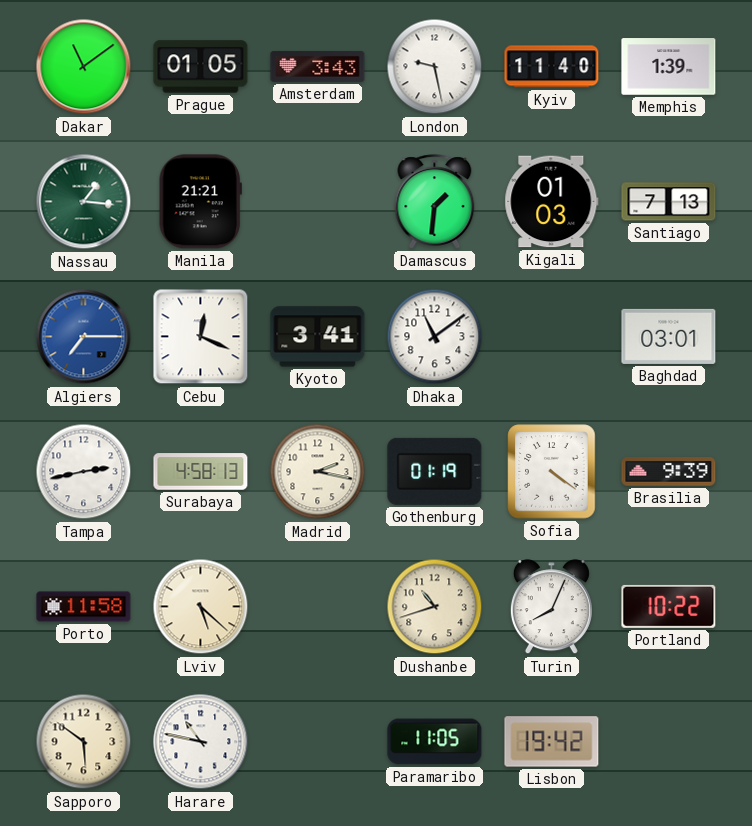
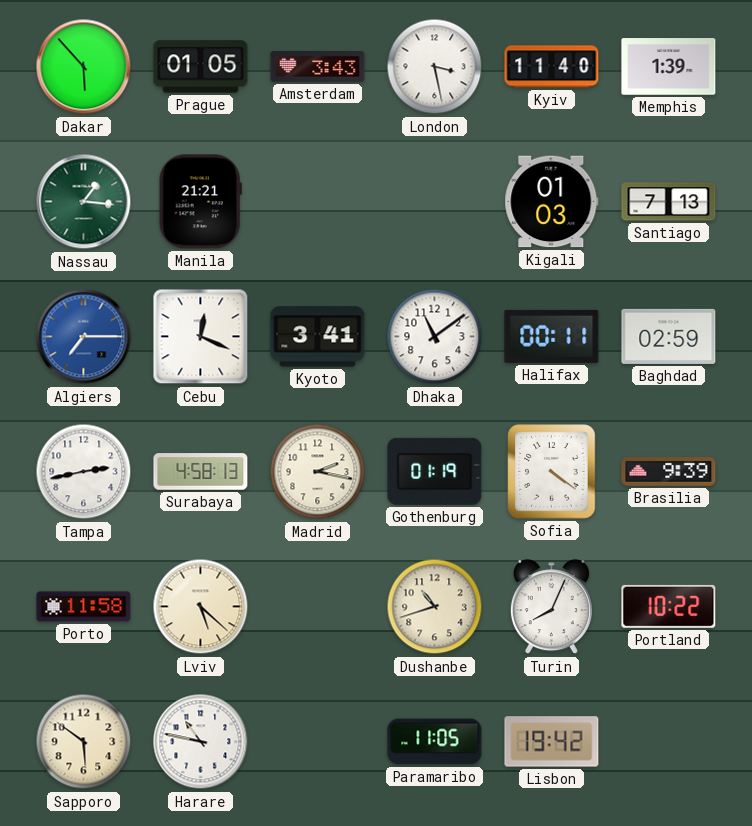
Dakar: 11:09 -> 5:53
London: 9:28 -> 3:28
Damascus: 1:31 -> none
Halifax: none -> 00:11
Baghdad: 03:01 -> 02:59
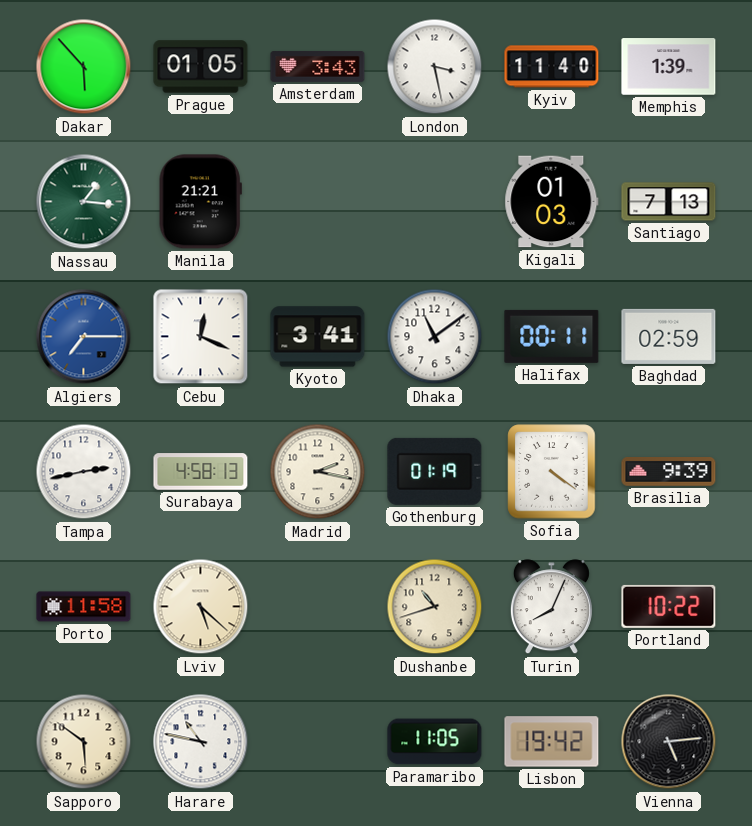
Vienna: none -> 5:14
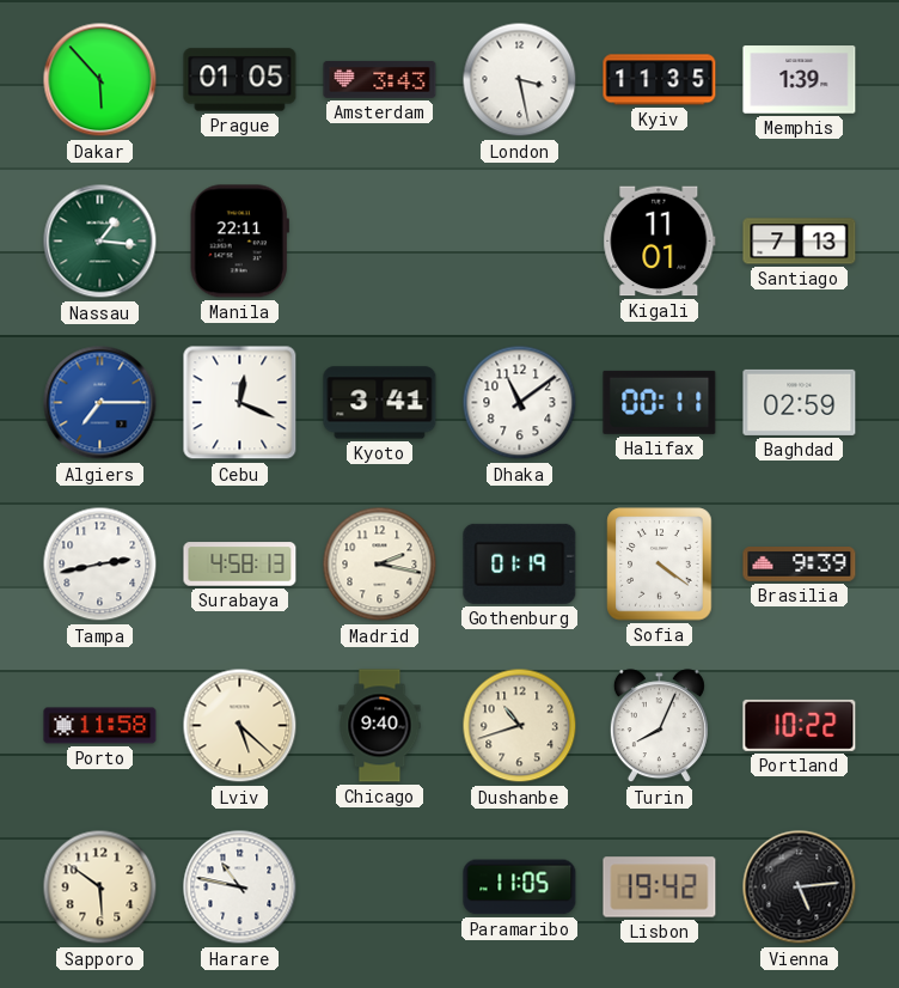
Kyiv: 11:40 -> 11:35
Manila: 21:21 -> 22:11
Kigali: 01:03 -> 11:01
Chicago: none -> 9:40
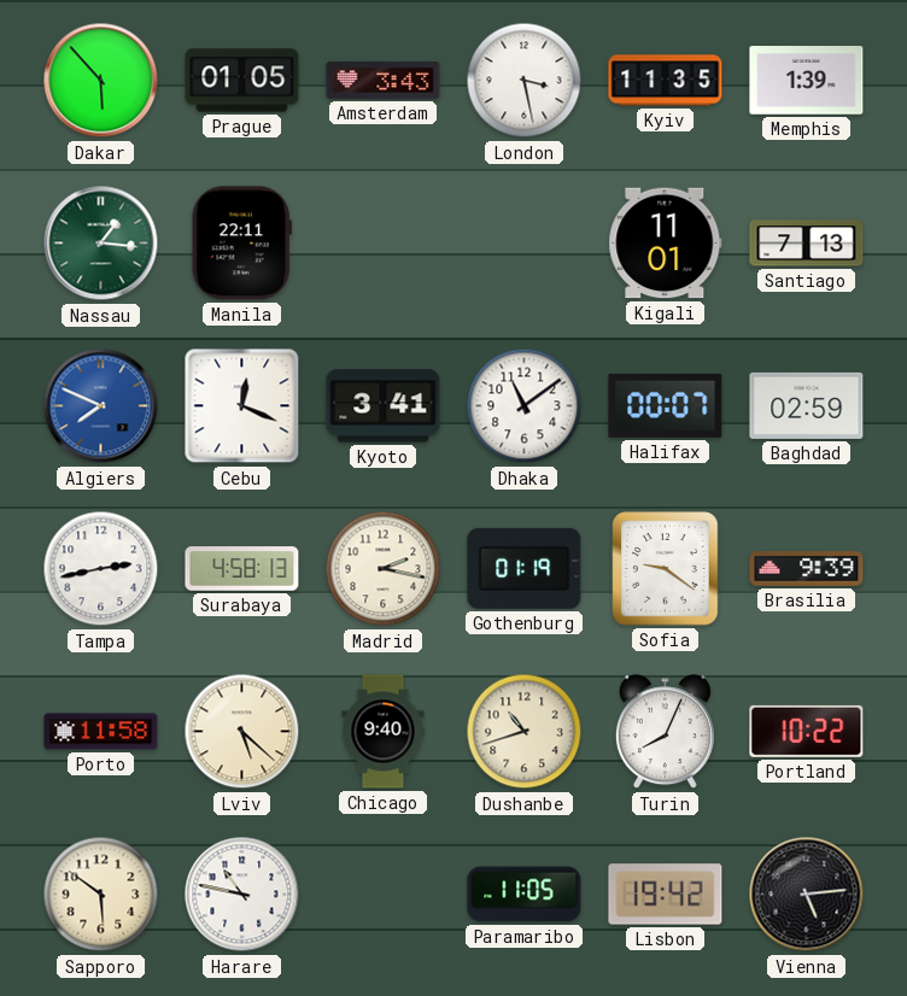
Algiers: 7:15 -> 7:49
Halifax: 00:11 -> 00:07
Sofia: 4:21 -> 9:21
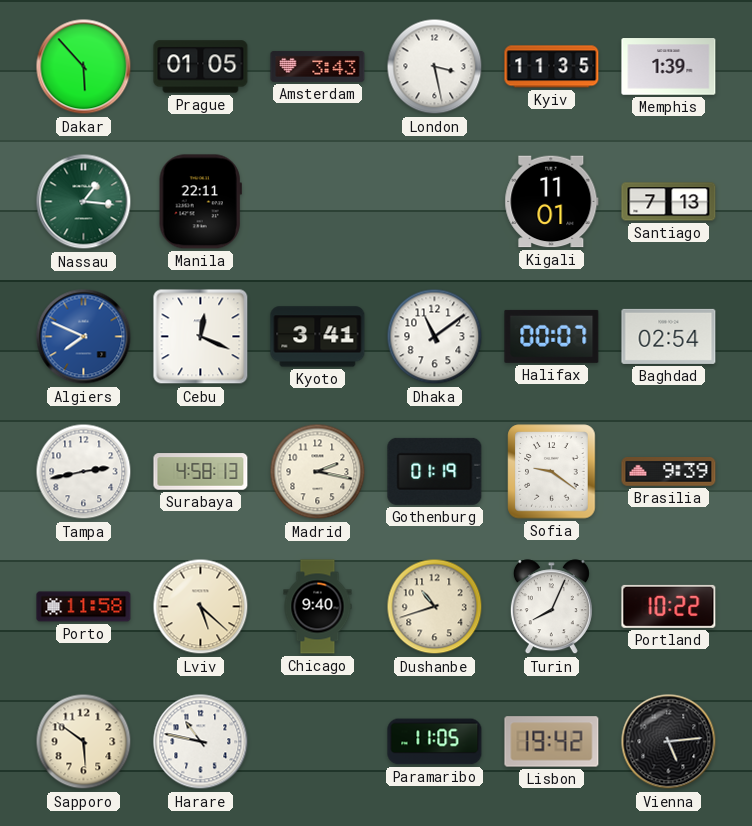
Baghdad: 02:59 -> 02:54
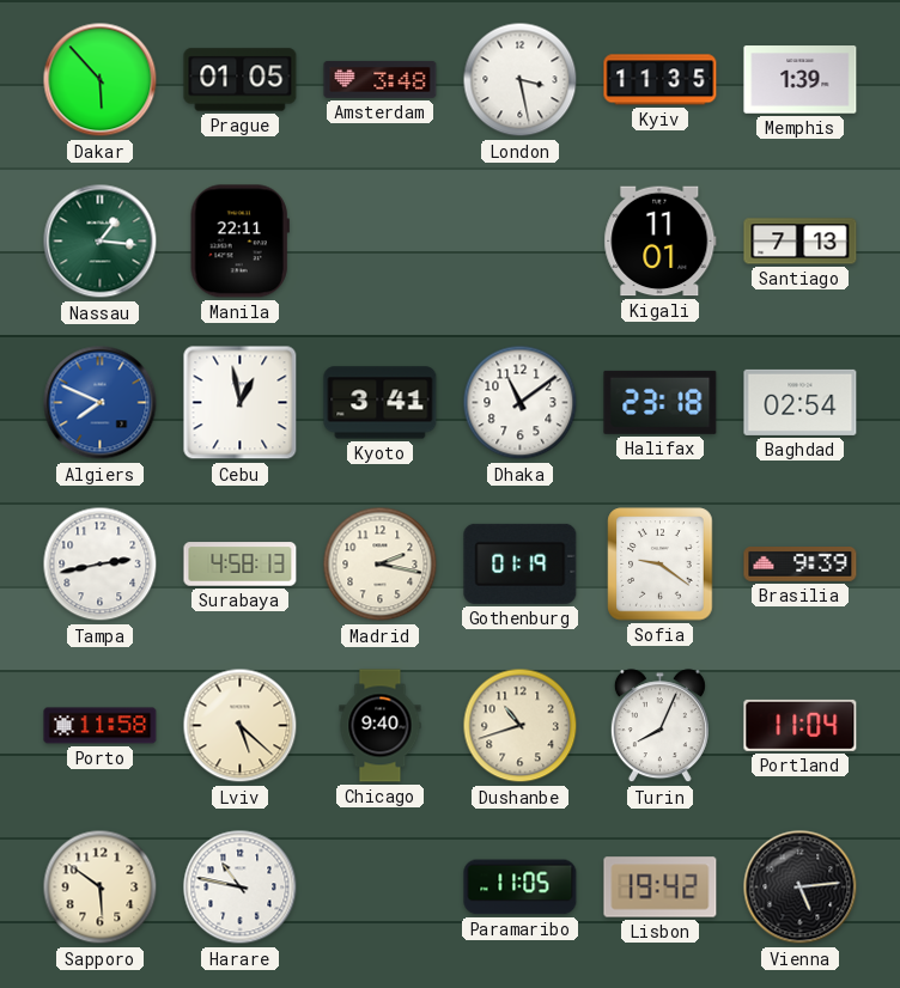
Amsterdam: 3:43 -> 3:48
Cebu: 12:19 -> 12:58
Halifax: 00:07 -> 23:18
Portland: 10:22 -> 11:04
